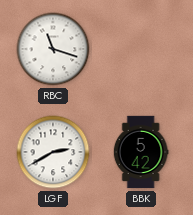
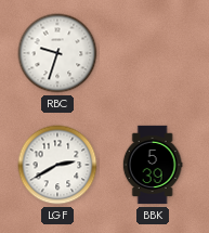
RBC: 11:18 -> 9:33
BBK: 5:42 -> 5:39
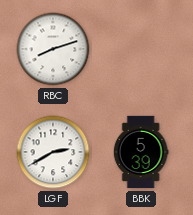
RBC: 9:33 -> 8:12
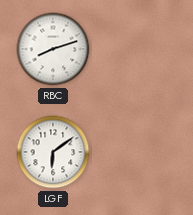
LGF: 2:40 -> 6:09
BBK: 5:39 -> none
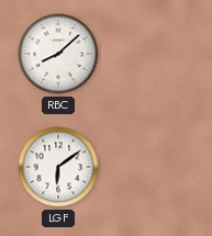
RBC: 8:12 -> 8:08
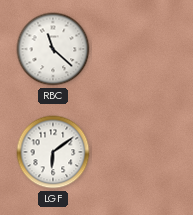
RBC: 8:08 -> 11:22
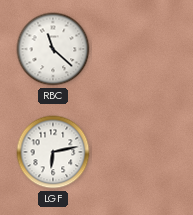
LGF: 6:09 -> 6:13
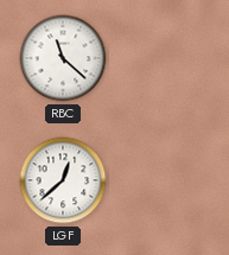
LGF: 6:13 -> 12:38
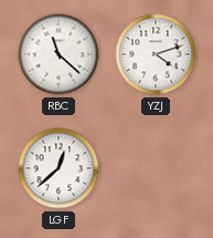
YZJ: none -> 4:12
